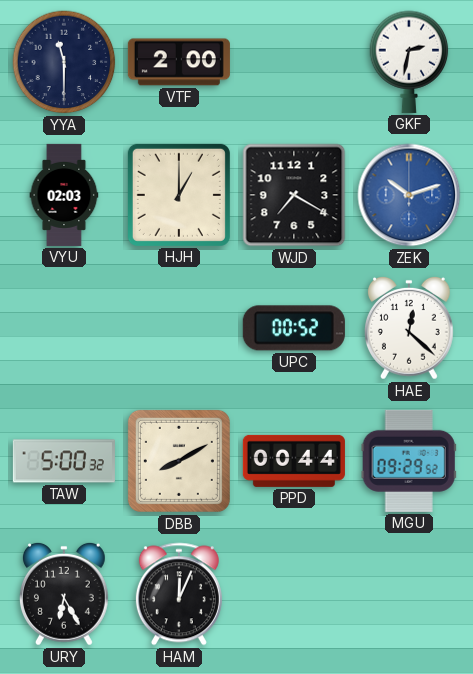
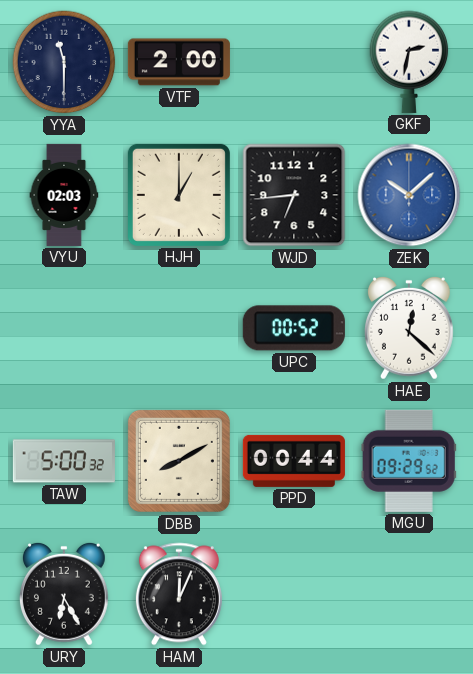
WJD: 7:20 -> 6:44
ZEK: 10:12 -> 10:08
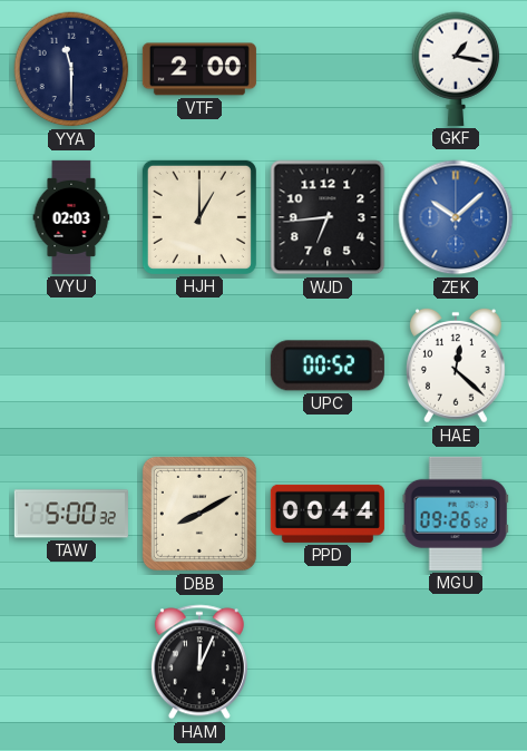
GKF: 2:32 -> 1:17
MGU: 09:29 -> 09:26
URY: 6:25 -> none
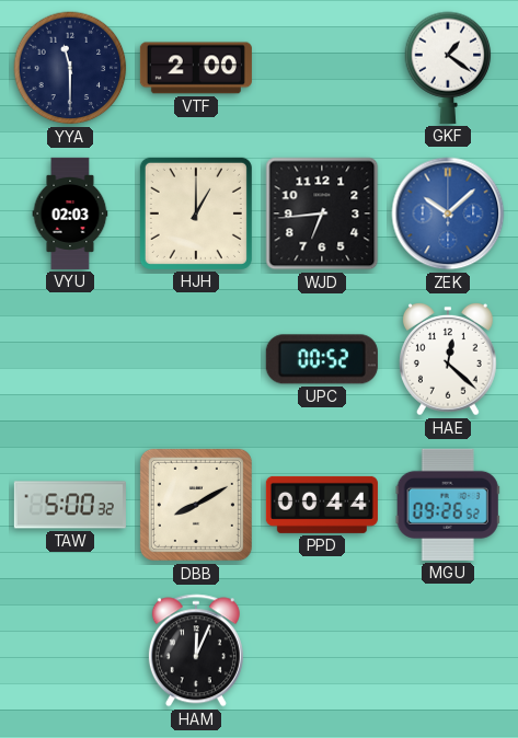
GKF: 1:17 -> 1:21
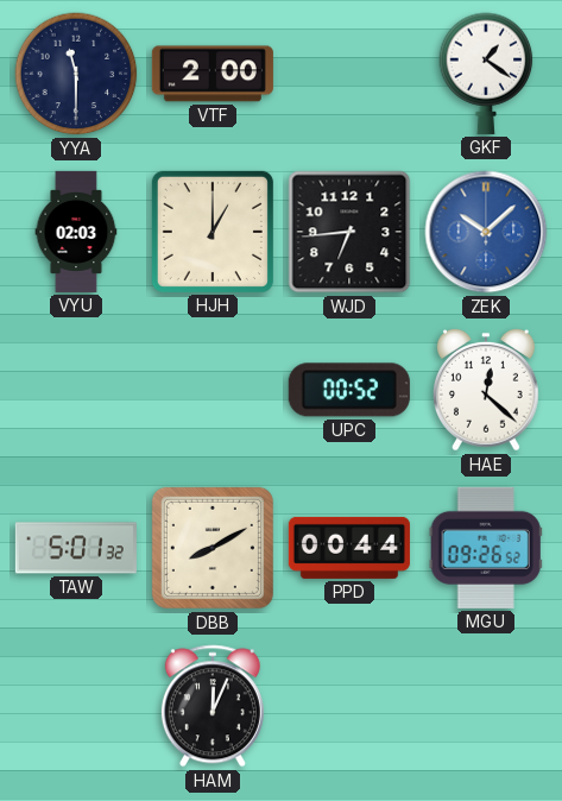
TAW: 5:00 -> 5:01
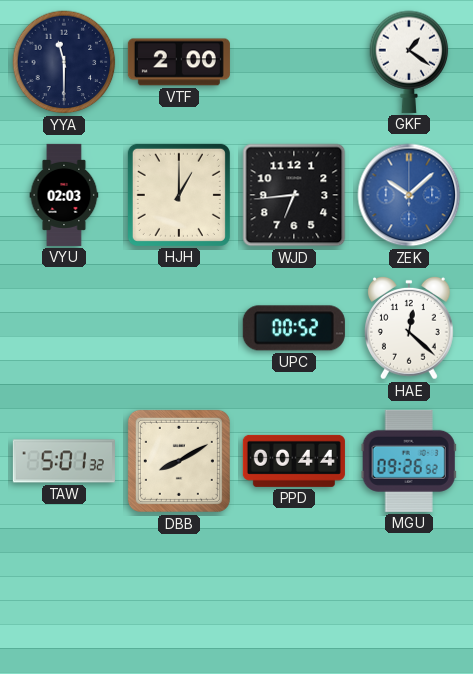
HAM: 12:04 -> none
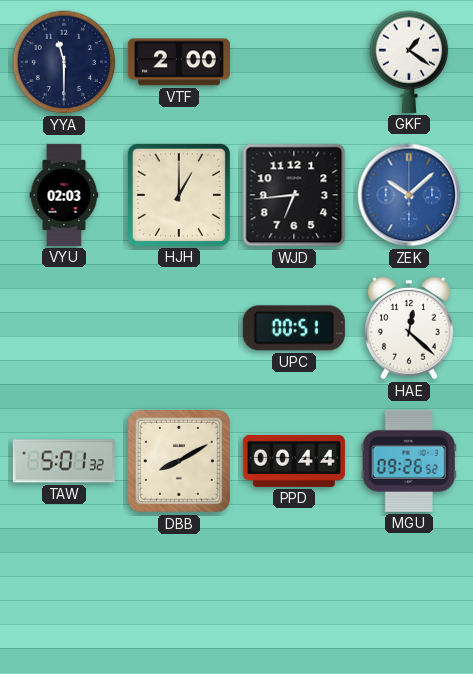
UPC: 00:52 -> 00:51
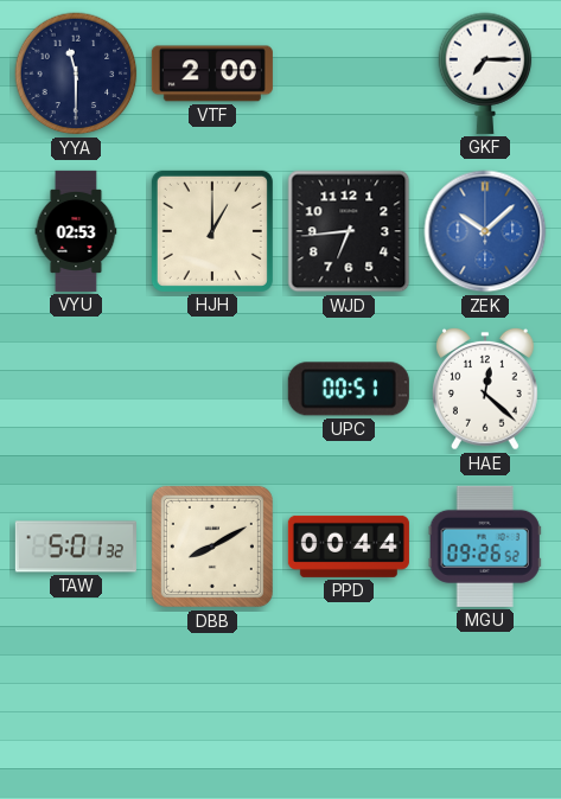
GKF: 1:21 -> 7:15
VYU: 02:03 -> 02:53
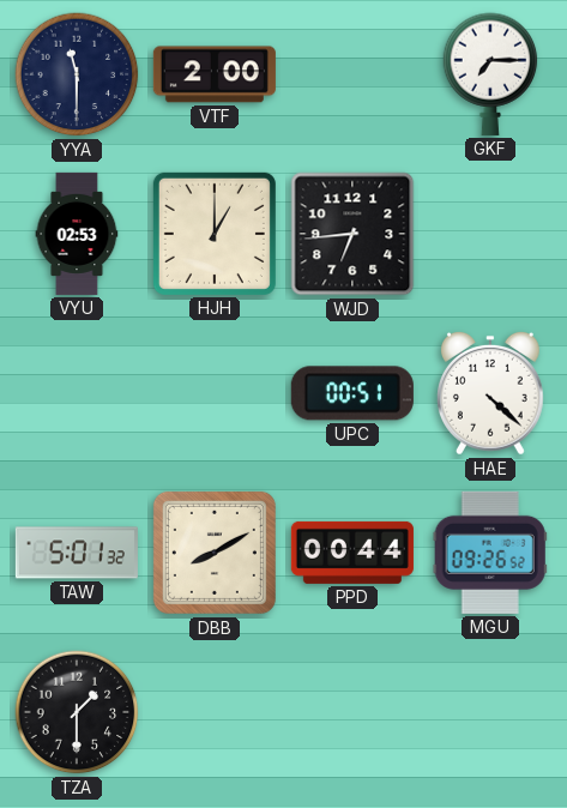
ZEK: 10:08 -> none
HAE: 12:22 -> 4:22
TZA: none -> 1:30
